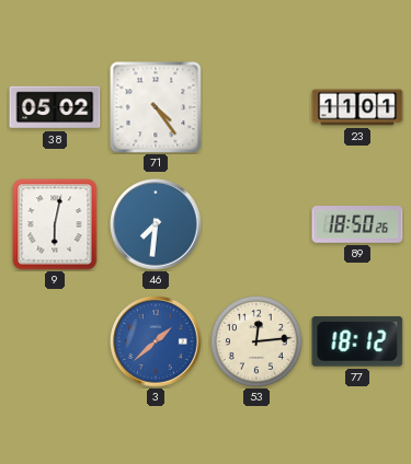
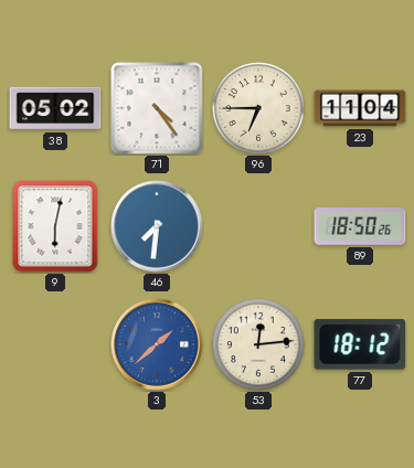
96: none -> 6:45
23: 11:01 -> 11:04
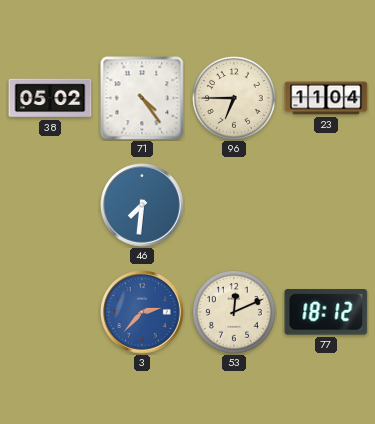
9: 6:02 -> none
89: 18:50 -> none
3: 1:38 -> 2:37
53: 12:14 -> 12:11
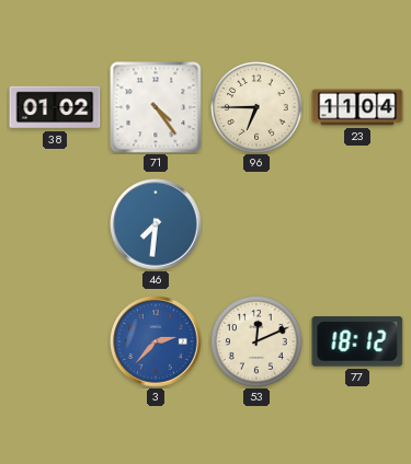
38: 05:02 -> 01:02
